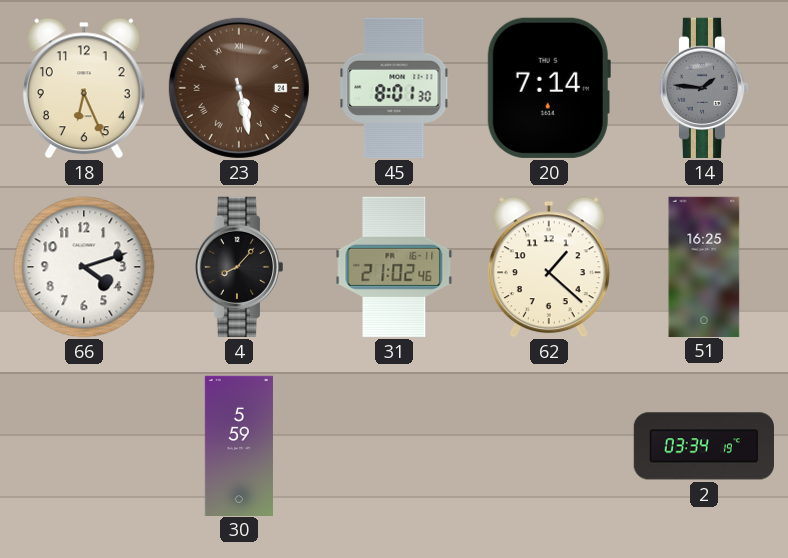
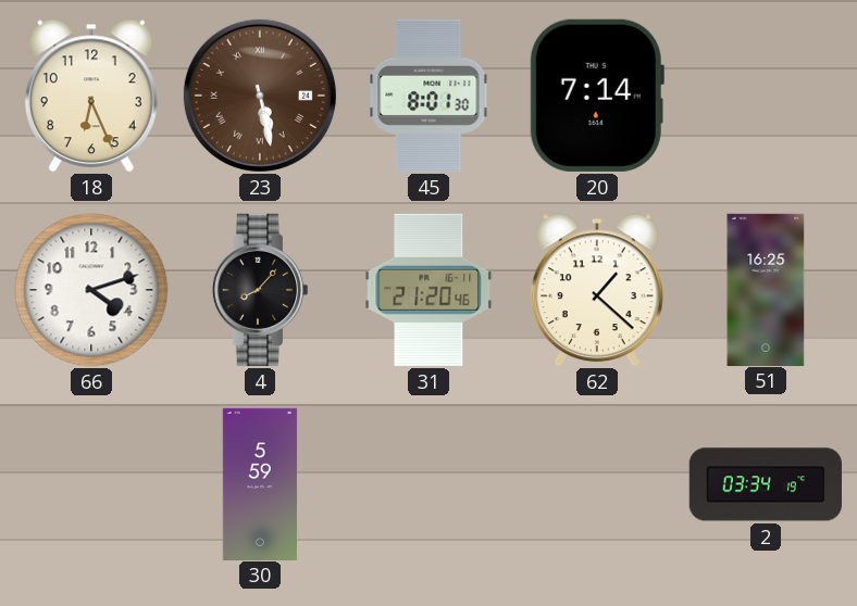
14: 1:46 -> none
31: 21:02 -> 21:20
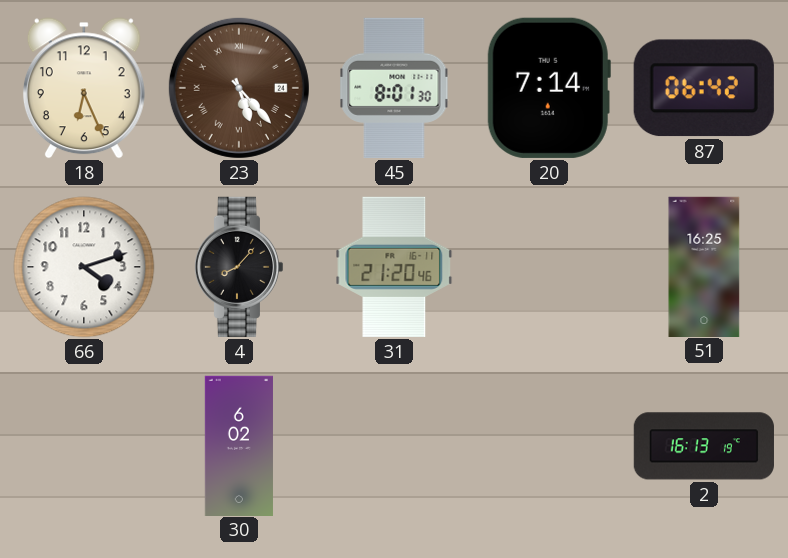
23: 5:28 -> 5:23
87: none -> 06:42
62: 1:22 -> none
30: 5:59 -> 6:02
2: 03:34 -> 16:13
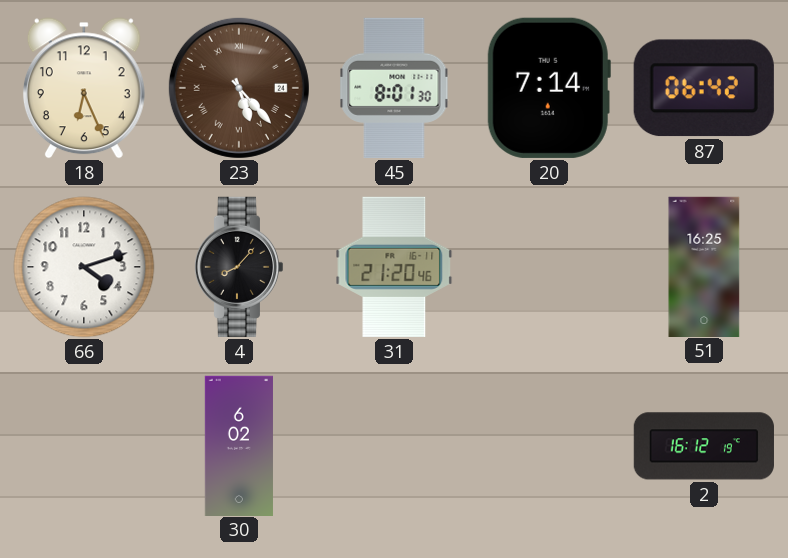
2: 16:13 -> 16:12
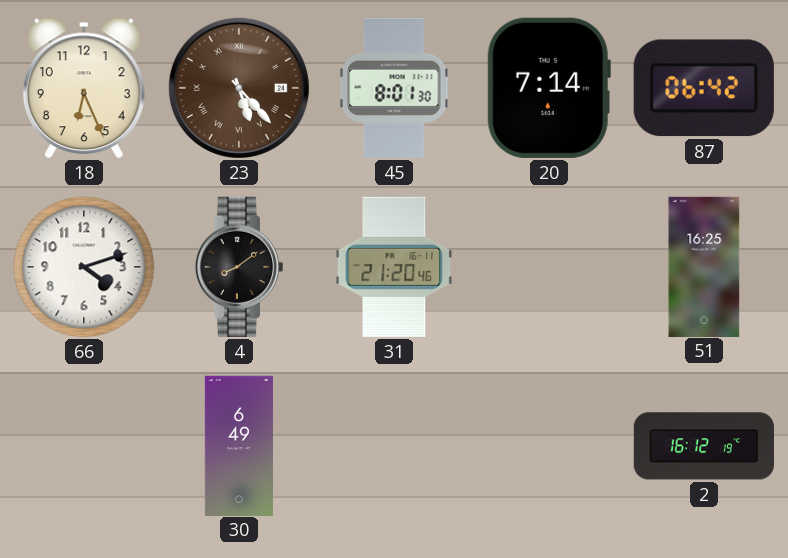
4: 8:07 -> 8:09
30: 6:02 -> 6:49
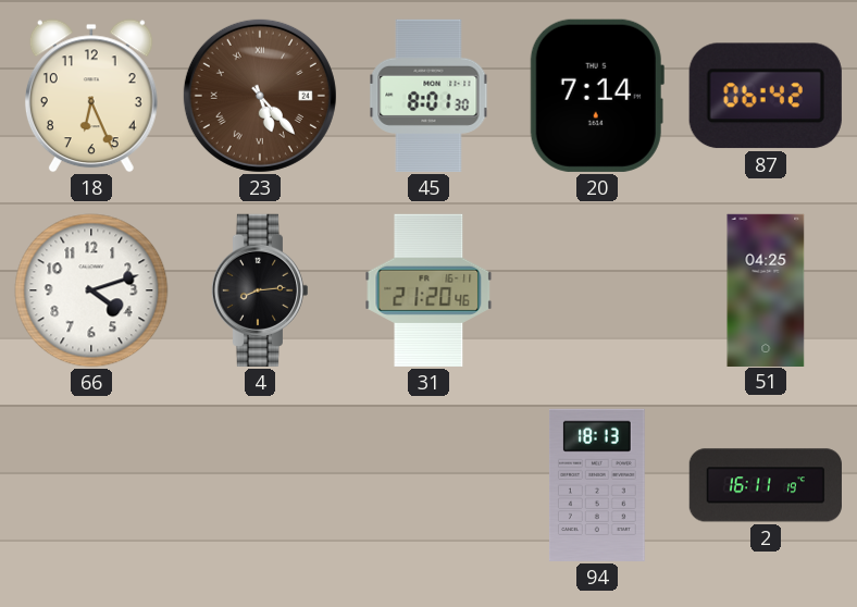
4: 8:09 -> 8:14
51: 16:25 -> 04:25
30: 6:49 -> none
94: none -> 18:13
2: 16:12 -> 16:11
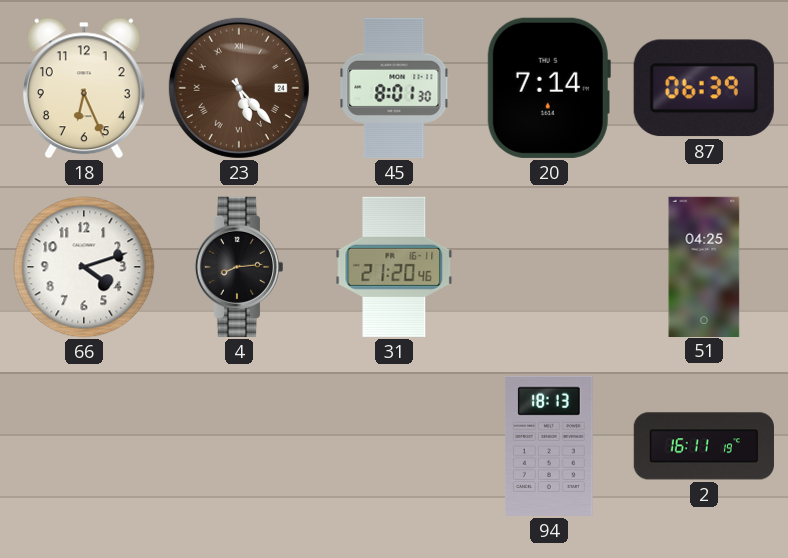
87: 06:42 -> 06:39
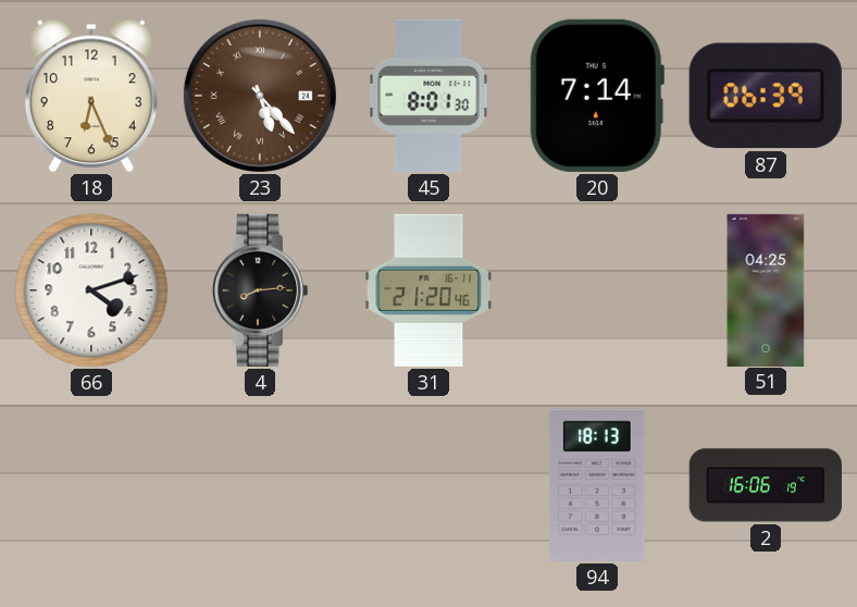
2: 16:11 -> 16:06
